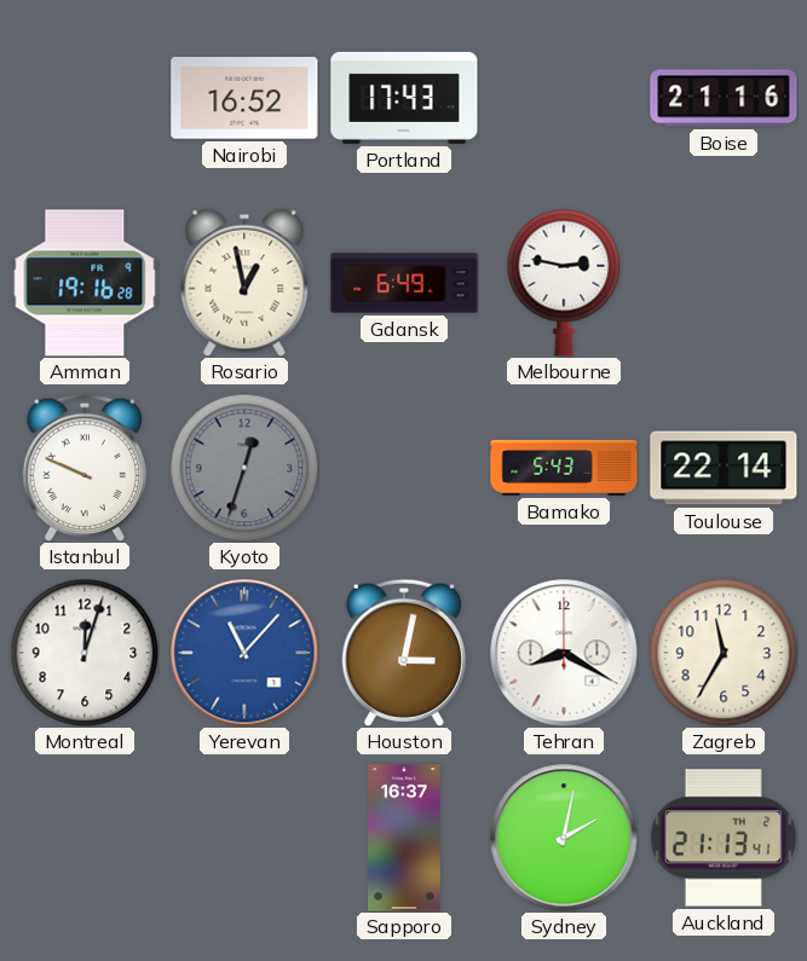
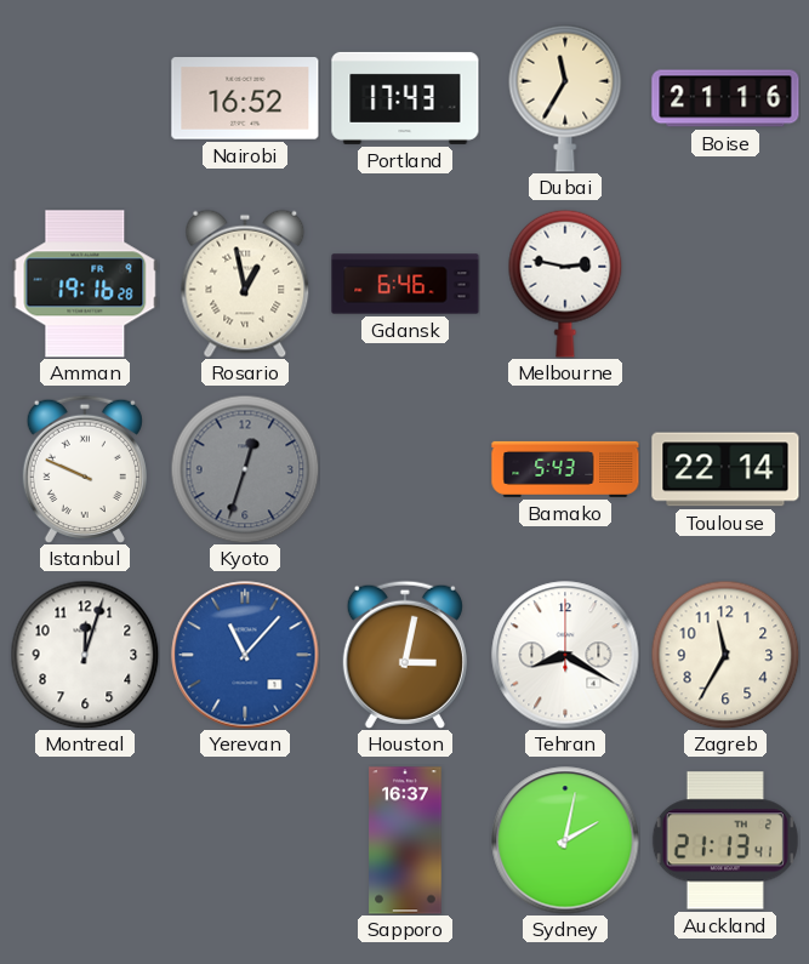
Dubai: none -> 11:35
Gdansk: 6:49 -> 6:46
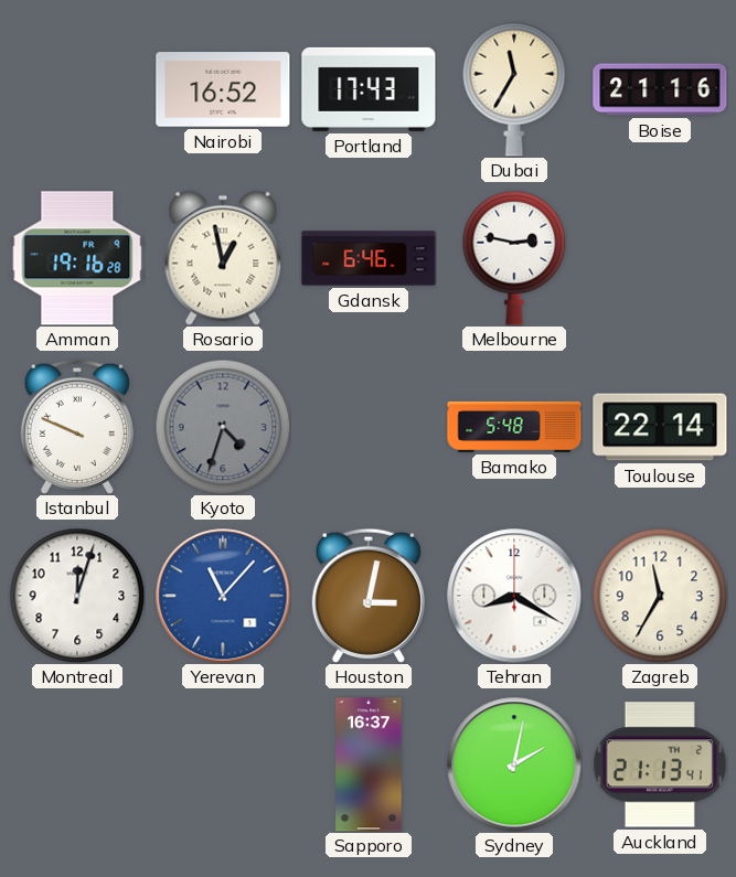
Kyoto: 12:33 -> 4:33
Bamako: 5:43 -> 5:48
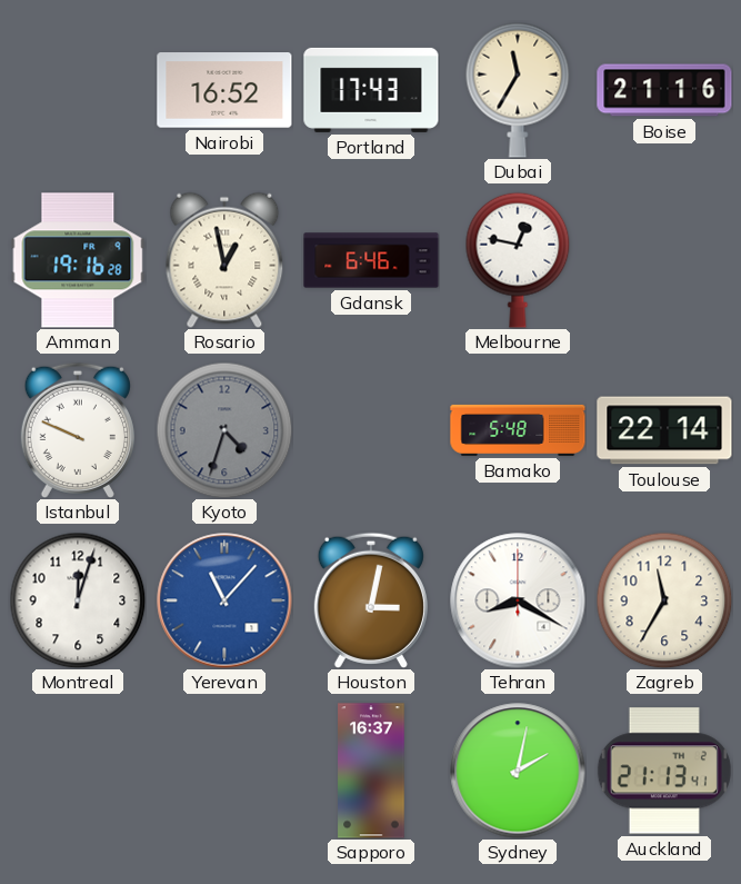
Melbourne: 2:47 -> 12:47
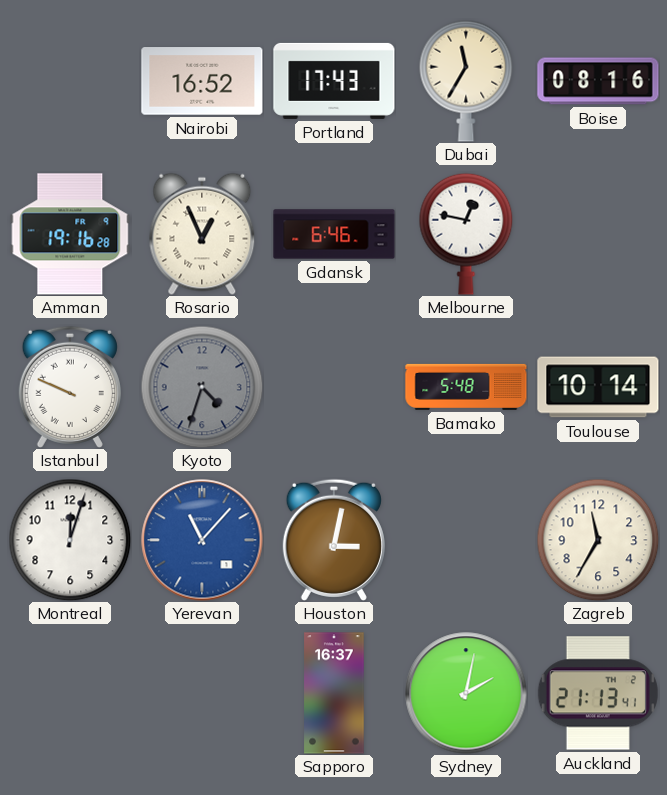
Boise: 21:16 -> 08:16
Rosario: 12:58 -> 12:56
Toulouse: 22:14 -> 10:14
Tehran: 8:20 -> none
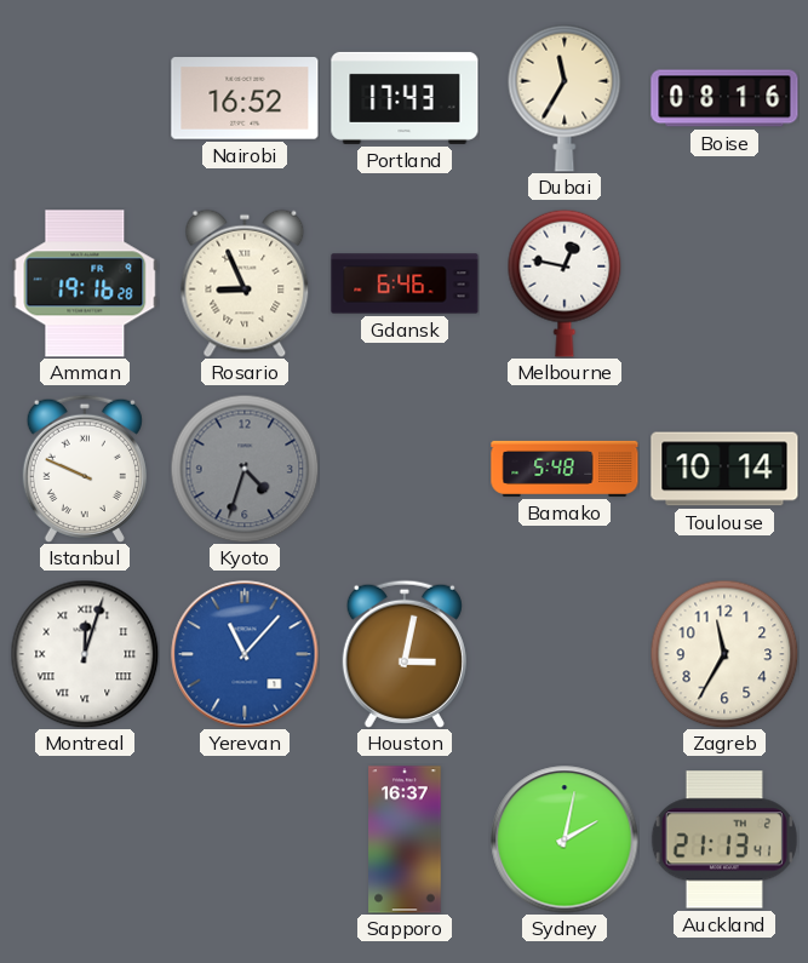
Rosario: 12:56 -> 8:56
Montreal numerals: Arabic -> Roman
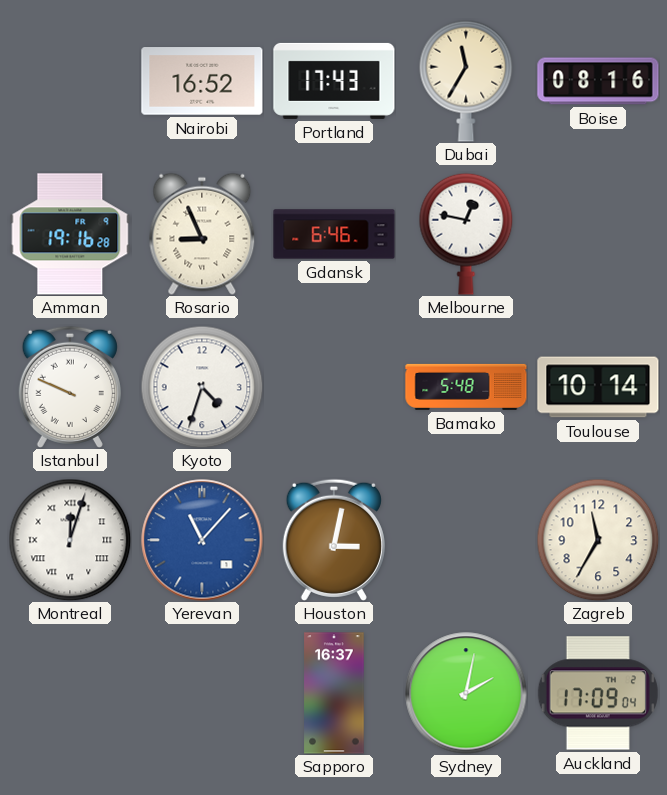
Kyoto dial: grey -> white
Auckland: 21:13 -> 17:09
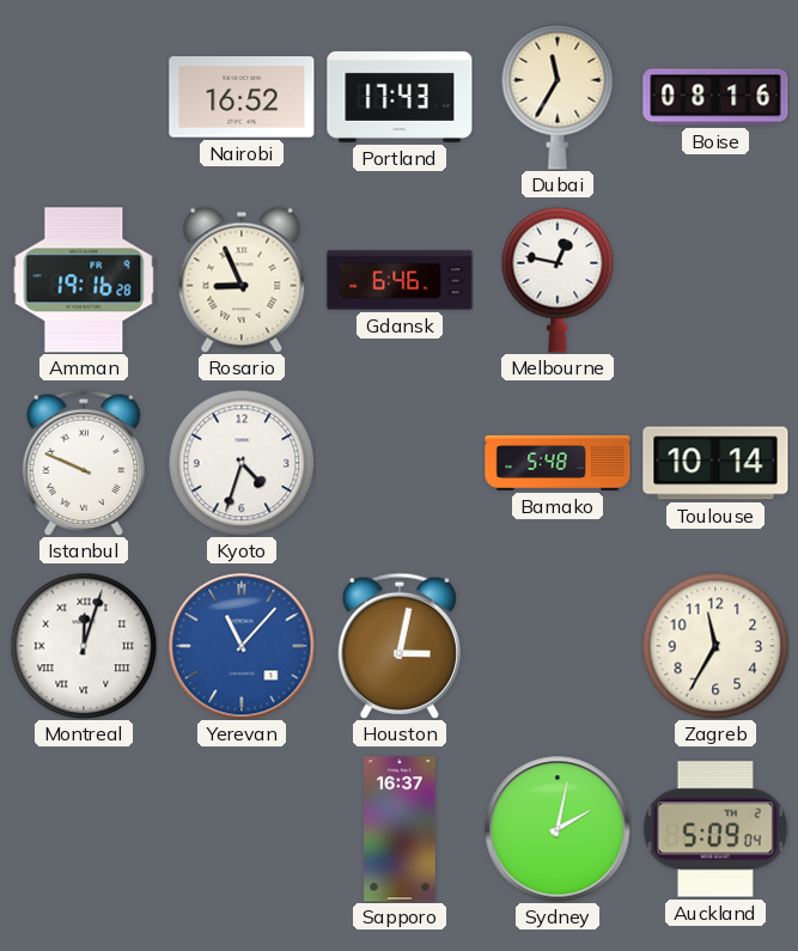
Auckland: 17:09 -> 5:09
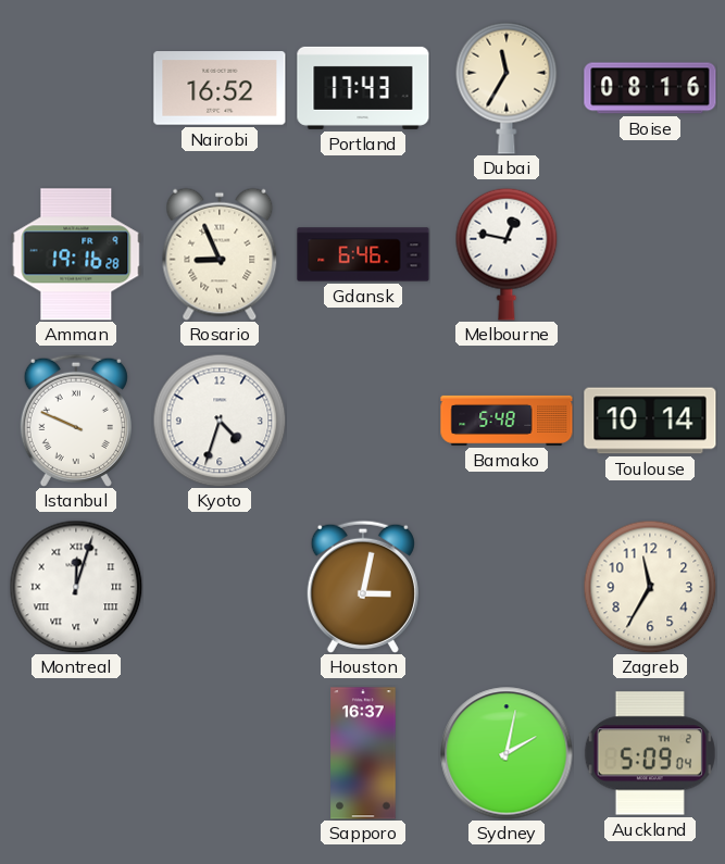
Yerevan: 11:07 -> none
